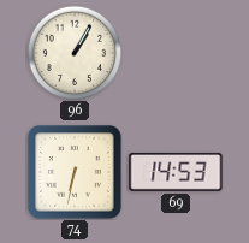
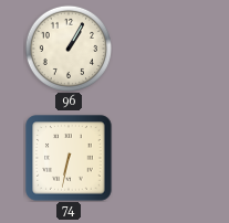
69: 14:53 -> none
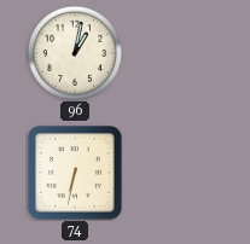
96: 1:05 -> 1:02
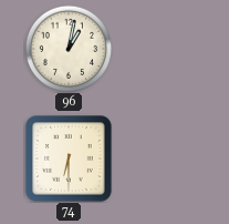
74: 6:32 -> 6:30
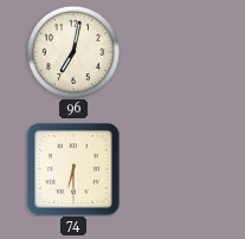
96: 1:02 -> 7:02
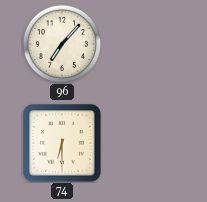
96: 7:02 -> 7:07
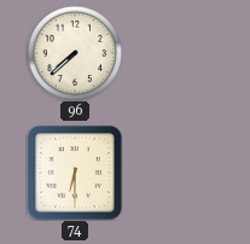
96: 7:07 -> 7:38
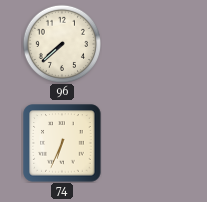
74: 6:30 -> 6:34
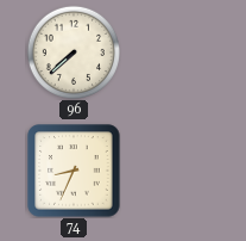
74: 6:34 -> 8:34
